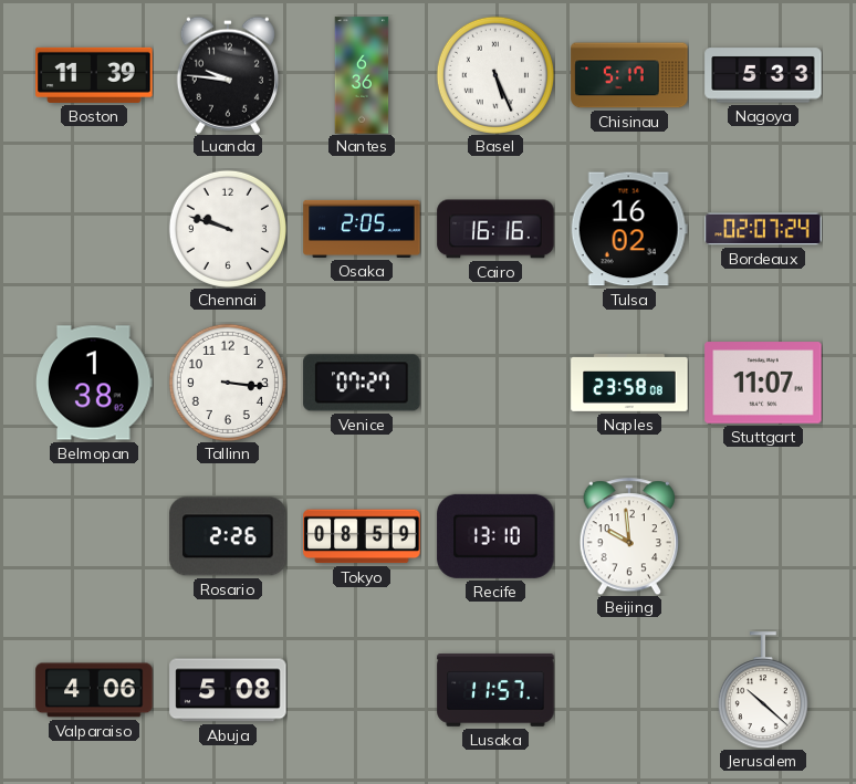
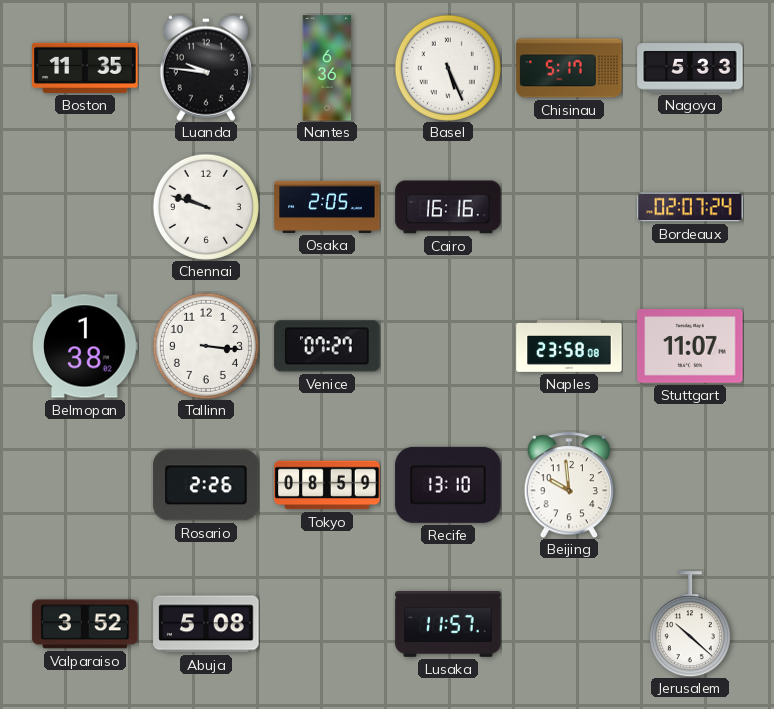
Boston: 11:39 -> 11:35
Tulsa: 16:02 -> none
Valparaiso: 4:06 -> 3:52
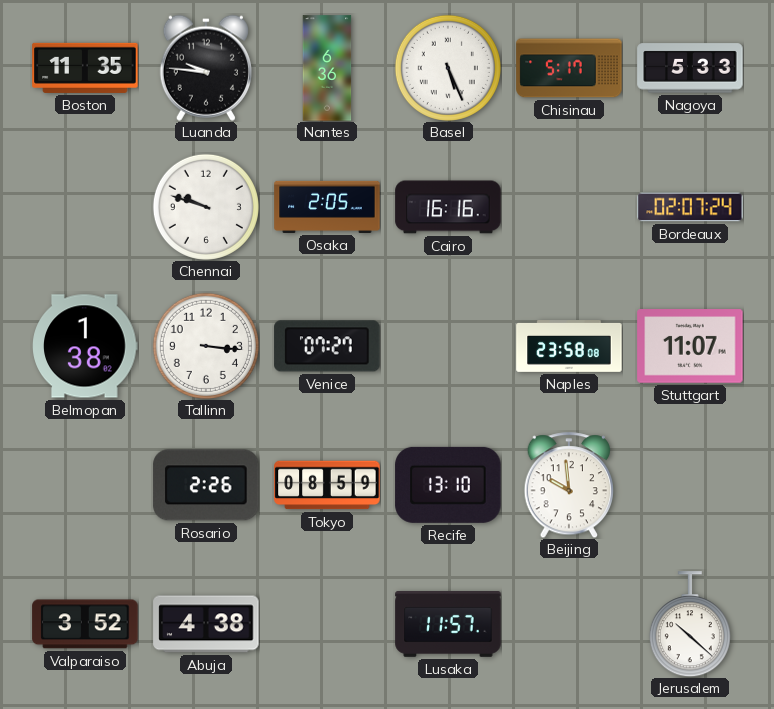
Abuja: 5:08 -> 4:38
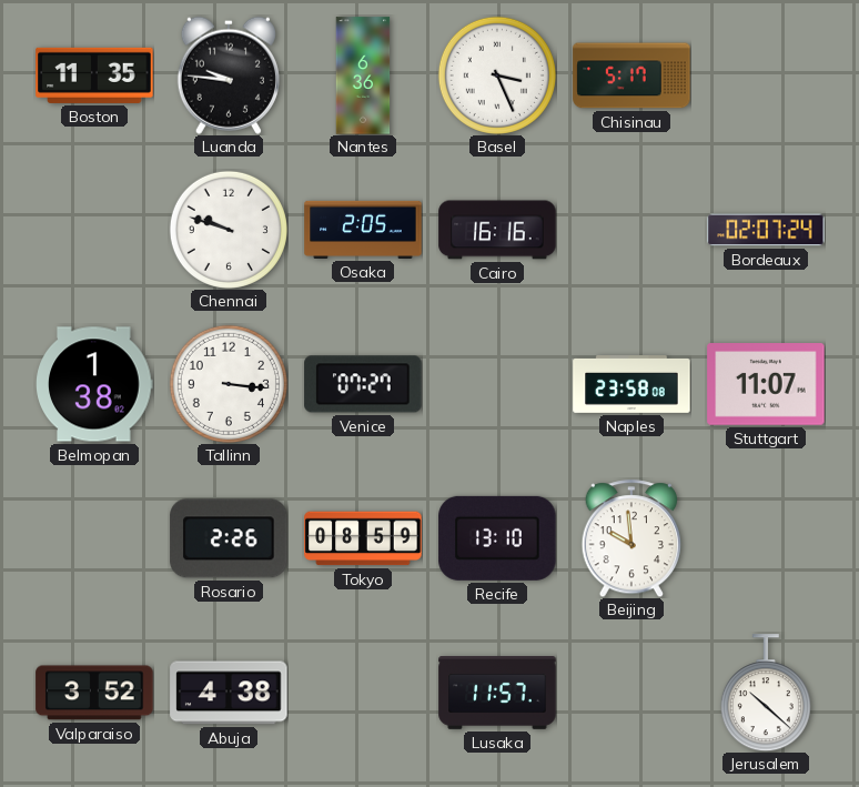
Basel: 5:26 -> 3:26
Nagoya: 5:33 -> none
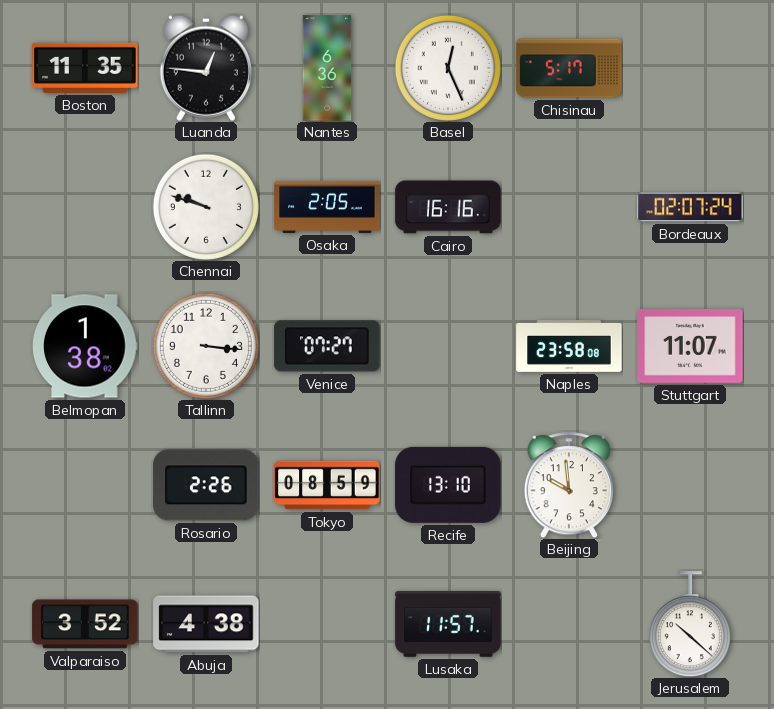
Luanda: 9:46 -> 12:46
Basel: 3:26 -> 12:26
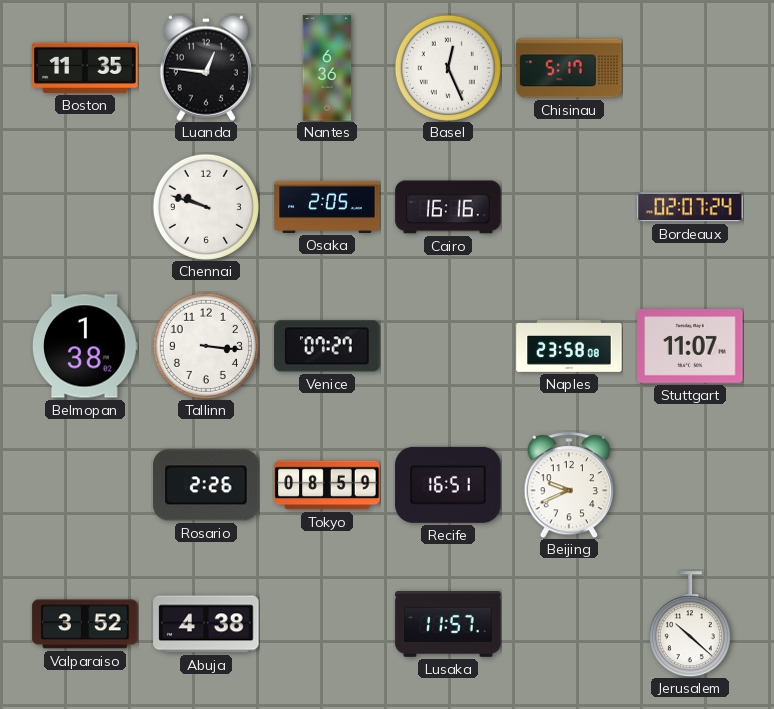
Recife: 13:10 -> 16:51
Beijing: 9:59 -> 9:41
